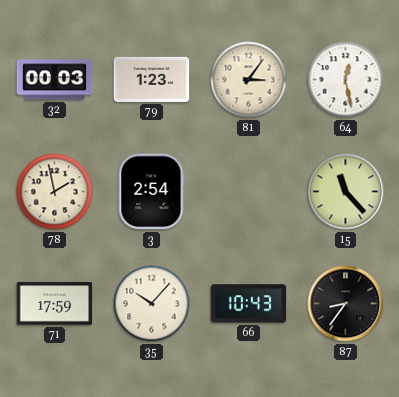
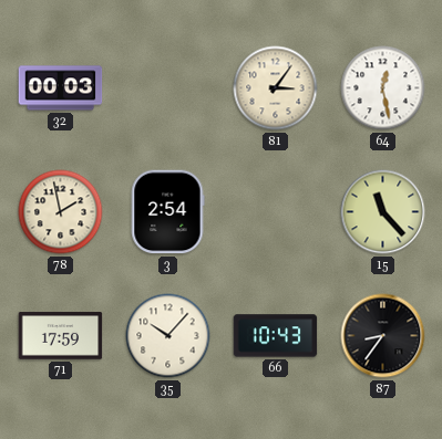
79: 1:23 -> none
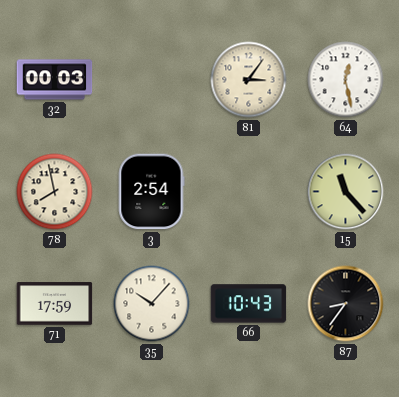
78: 1:58 -> 7:58
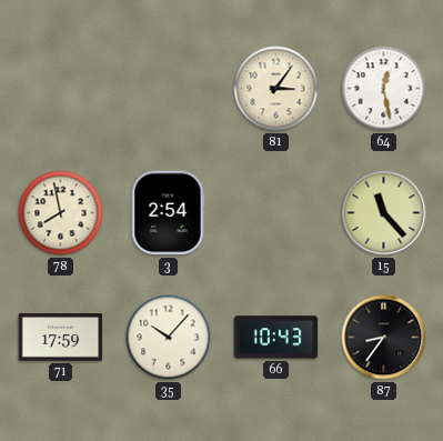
32: 00:03 -> none
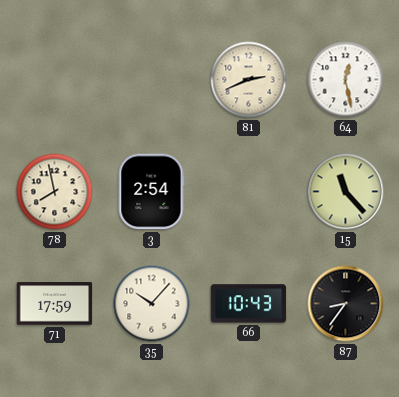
81: 3:06 -> 2:41
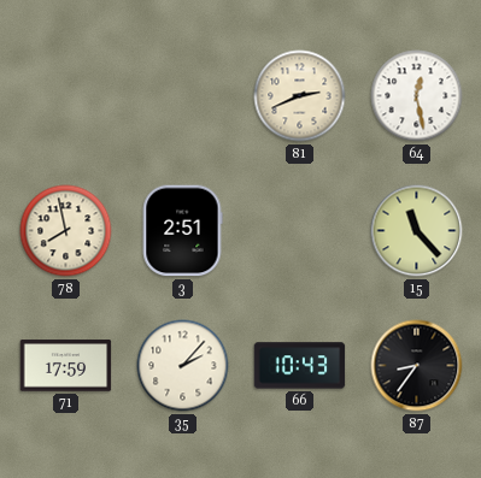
3: 2:54 -> 2:51
35: 10:07 -> 2:07
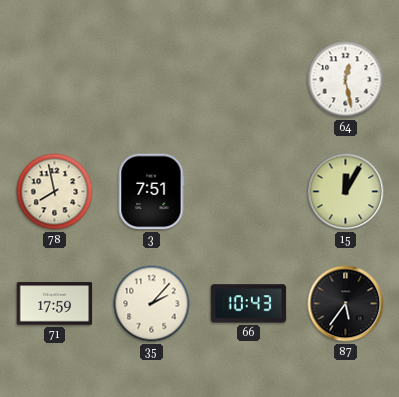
81: 2:41 -> none
3: 2:51 -> 7:51
15: 11:23 -> 12:05
87: 8:36 -> 5:36
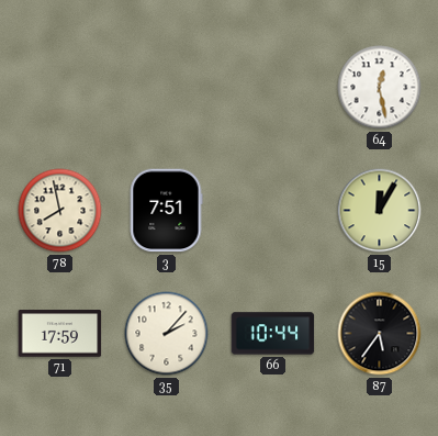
66: 10:43 -> 10:44
